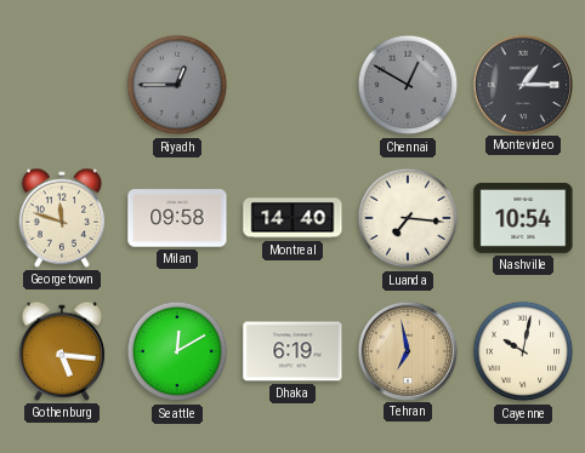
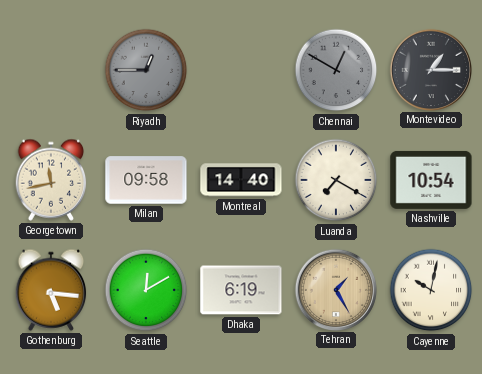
Georgetown: 11:48 -> 11:43
Luanda: 7:16 -> 7:20
Tehran: 6:58 -> 1:25
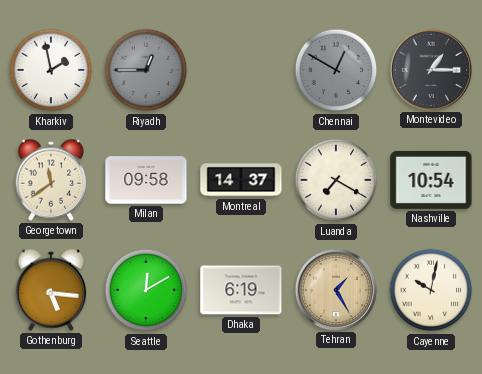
Kharkiv: none -> 1:58
Georgetown: 11:43 -> 11:39
Montreal: 14:40 -> 14:37
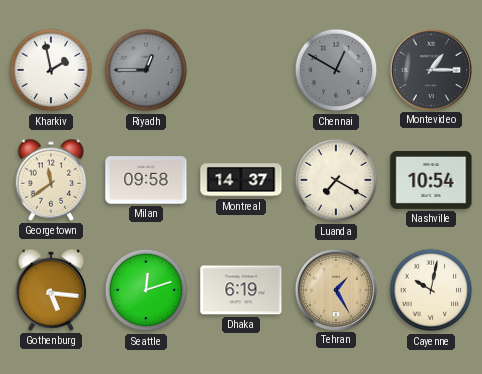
Seattle: 12:10 -> 12:12
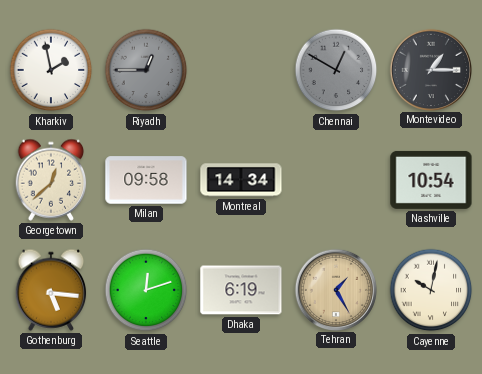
Georgetown: 11:39 -> 12:38
Montreal: 14:37 -> 14:34
Luanda: 7:20 -> none
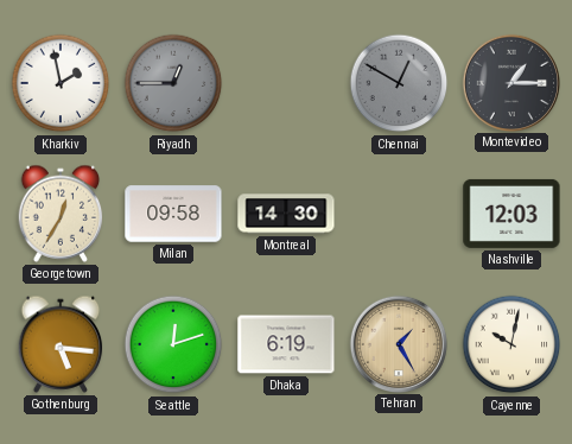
Georgetown: 12:38 -> 12:35
Montreal: 14:34 -> 14:30
Nashville: 10:54 -> 12:03
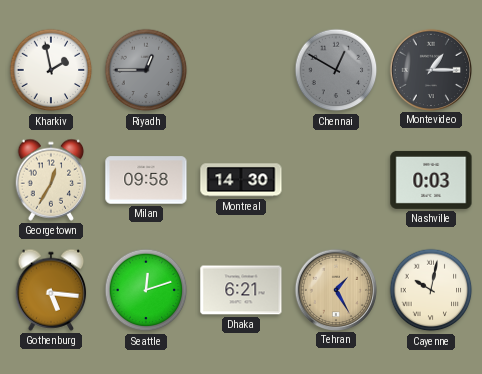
Nashville: 12:03 -> 0:03
Dhaka: 6:19 -> 6:21
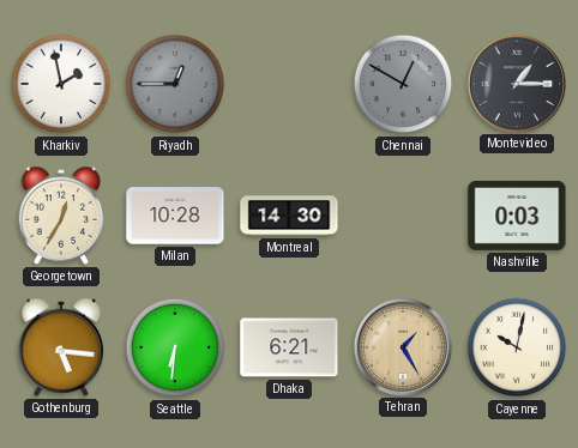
Milan: 09:58 -> 10:28
Seattle: 12:12 -> 6:31
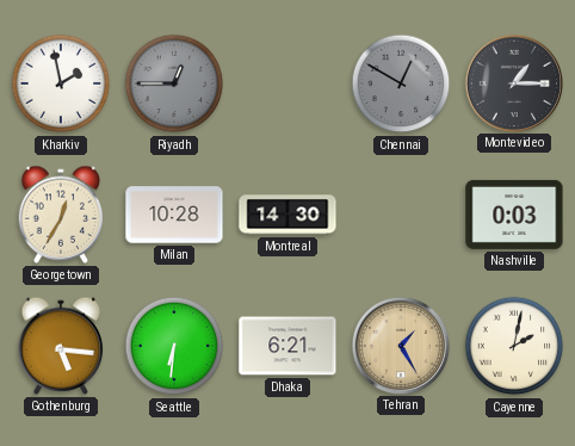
Cayenne: 10:02 -> 2:02
